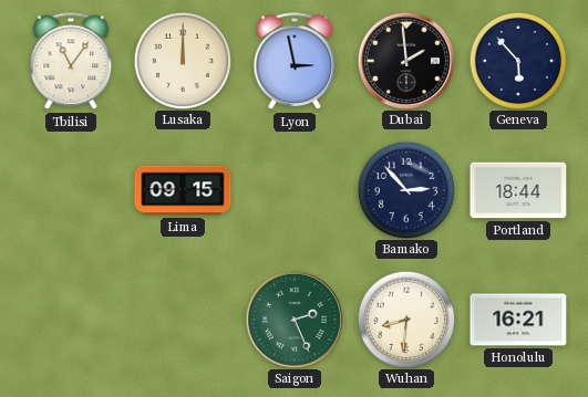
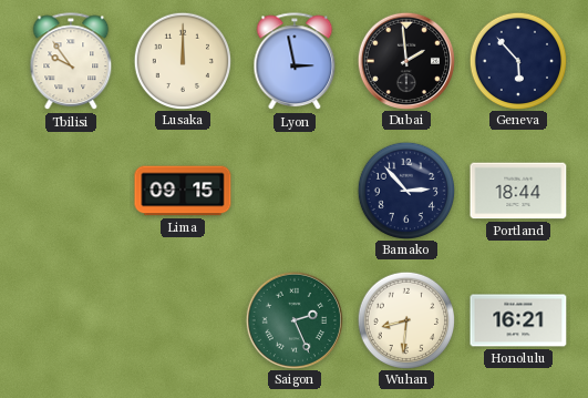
Tbilisi: 11:06 -> 9:54
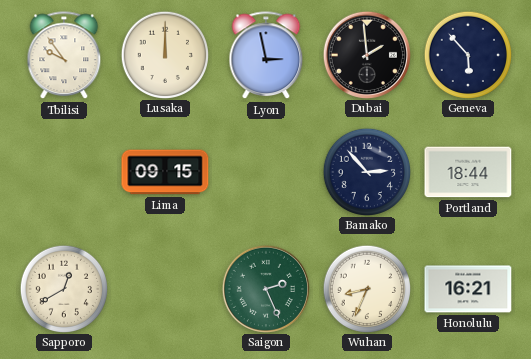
Sapporo: none -> 12:40
Wuhan: 8:31 -> 8:34
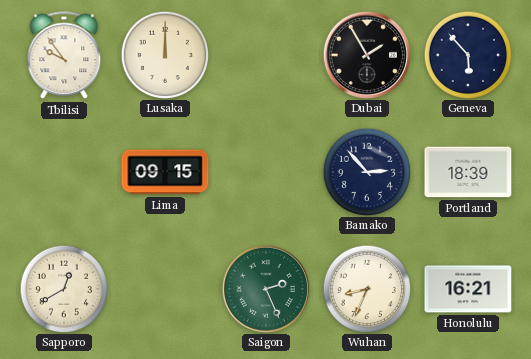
Lyon: 2:58 -> none
Dubai: 1:59 -> 1:55
Portland: 18:44 -> 18:39
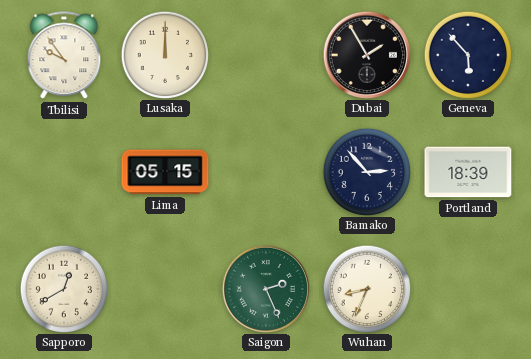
Lima: 09:15 -> 05:15
Honolulu: 16:21 -> none
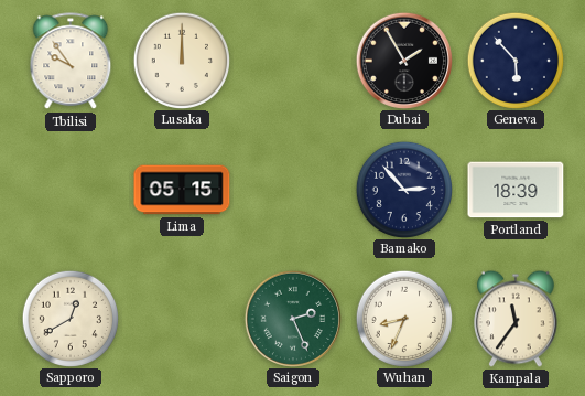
Kampala: none -> 11:36
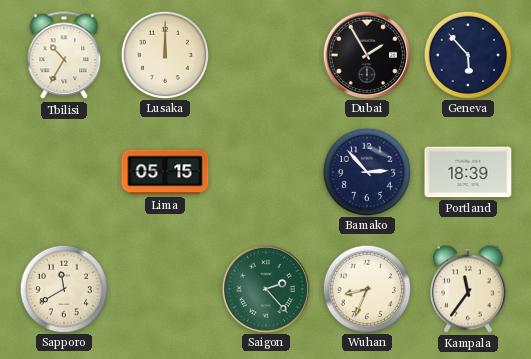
Tbilisi: 9:54 -> 10:35
Sapporo: 12:40 -> 11:40
Saigon: 2:26 -> 2:23
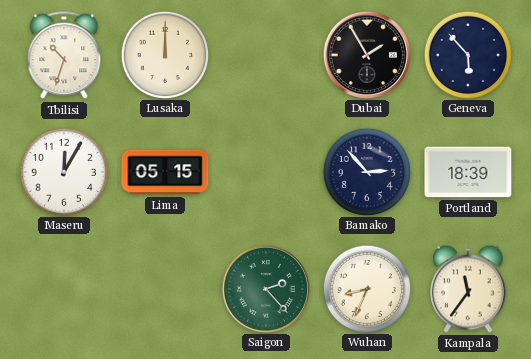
Tbilisi: 10:35 -> 10:33
Maseru: none -> 12:05
Sapporo: 11:40 -> none
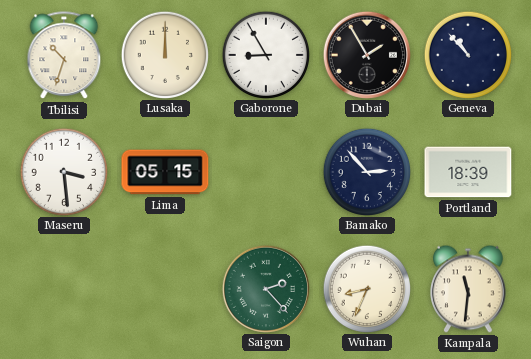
Gaborone: none -> 8:55
Geneva: 5:53 -> 10:53
Maseru: 12:05 -> 3:29
Kampala: 11:36 -> 11:31
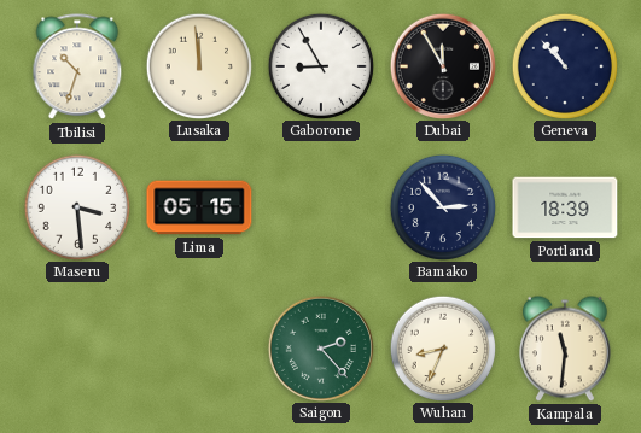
Lusaka: 12:00 -> 11:59
Dubai: 1:55 -> 11:55
